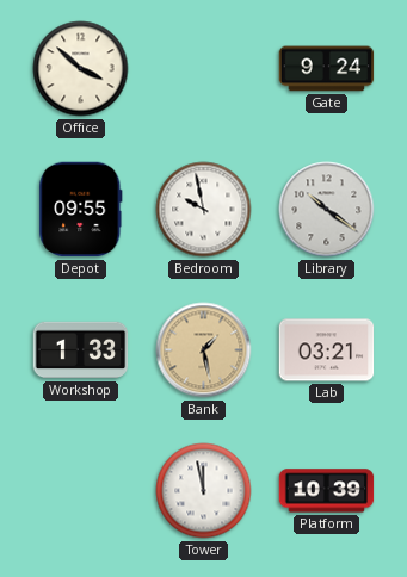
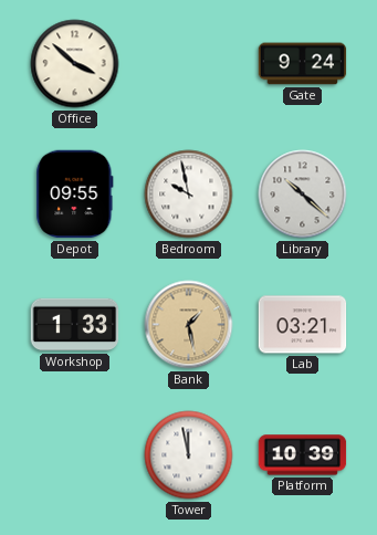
Library: 10:21 -> 10:22
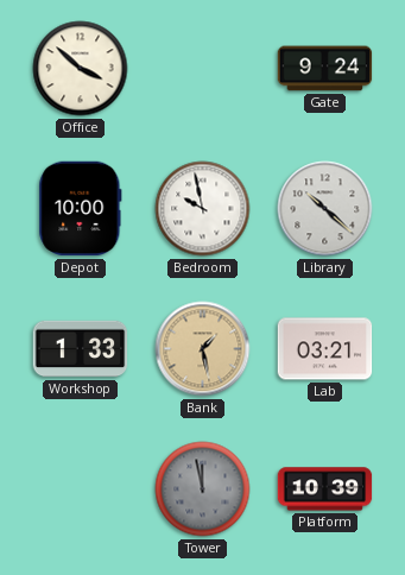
Depot: 09:55 -> 10:00
Tower dial: white -> grey
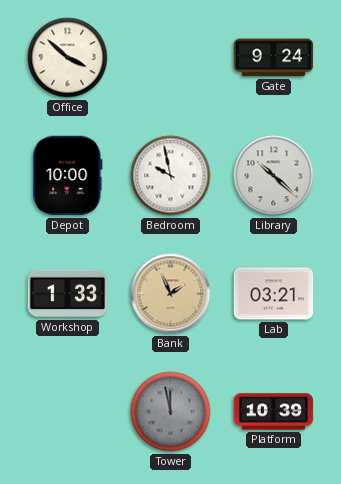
Bank: 1:28 -> 1:56
